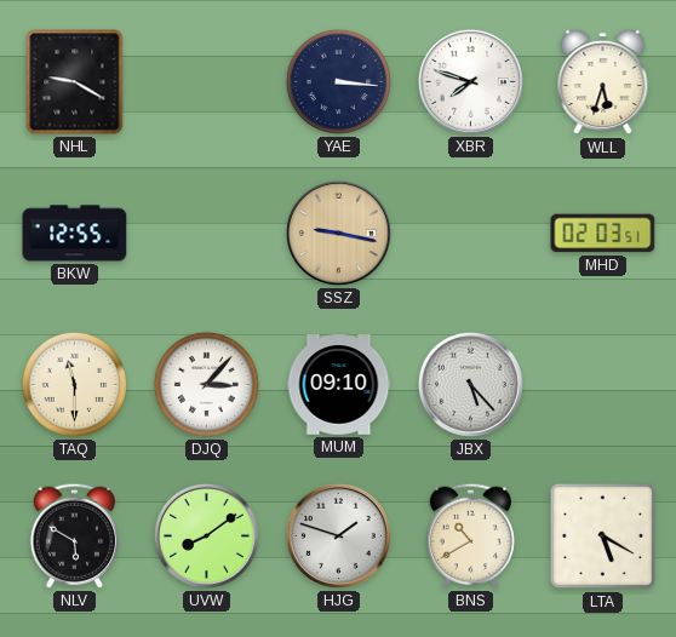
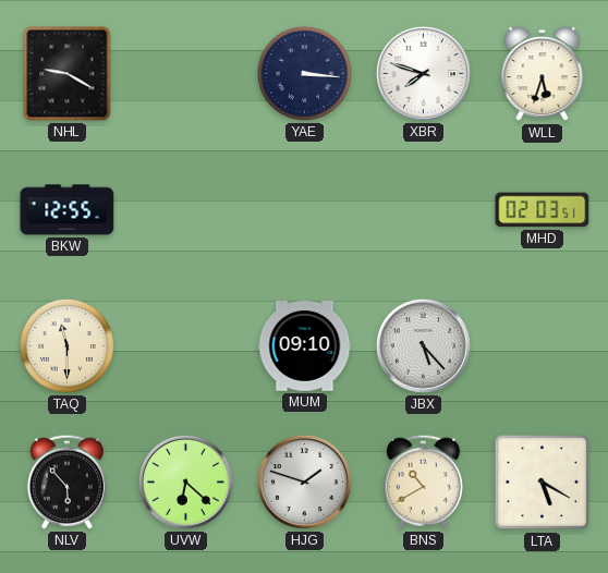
SSZ: 9:17 -> none
DJQ: 3:07 -> none
NLV: 5:50 -> 5:53
UVW: 8:09 -> 6:22
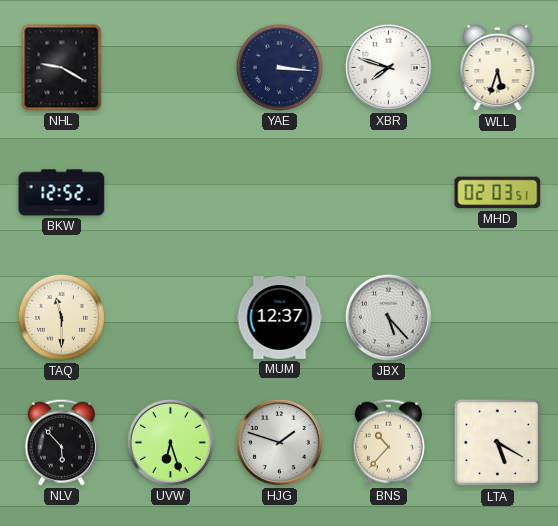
BKW: 12:55 -> 12:52
MUM: 09:10 -> 12:37
UVW: 6:22 -> 6:27
BNS: 10:40 -> 10:37
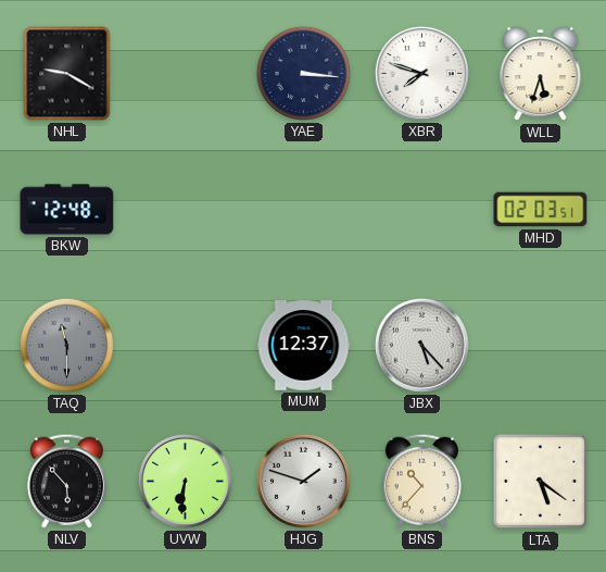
BKW: 12:52 -> 12:48
TAQ dial: cream -> grey
UVW: 6:27 -> 6:31
LTA: 5:20 -> 5:21
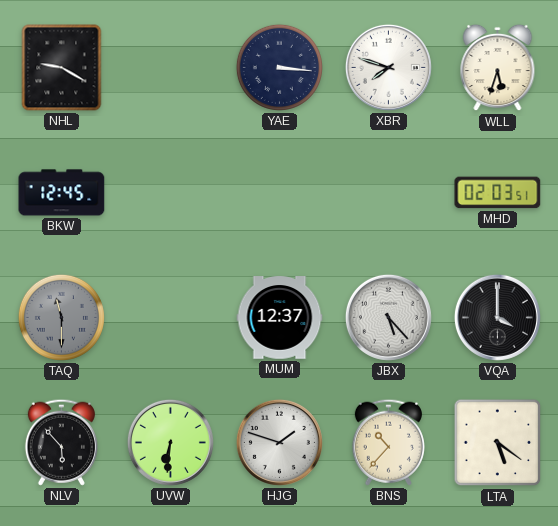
BKW: 12:48 -> 12:45
VQA: none -> 4:00
